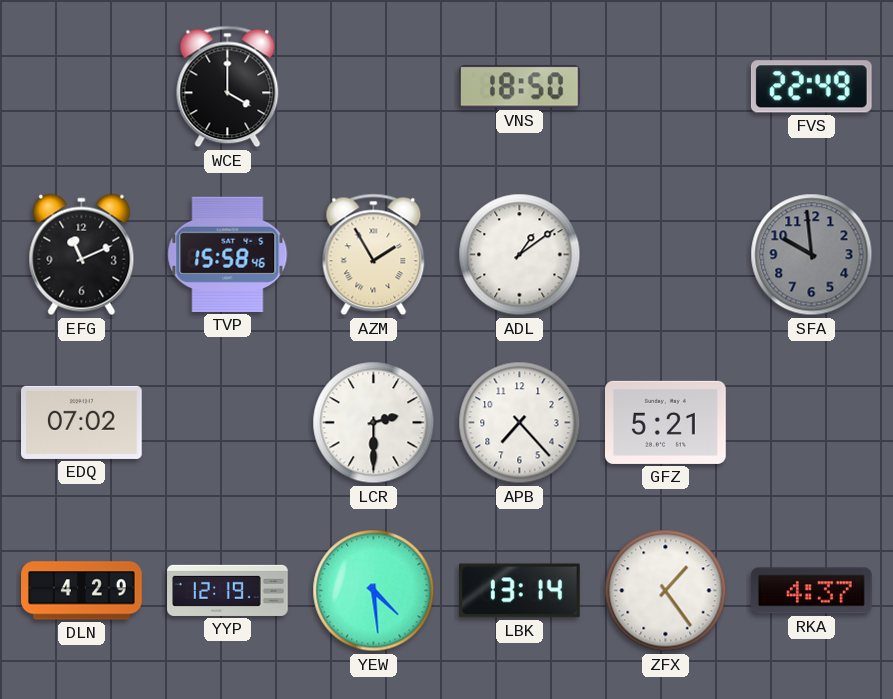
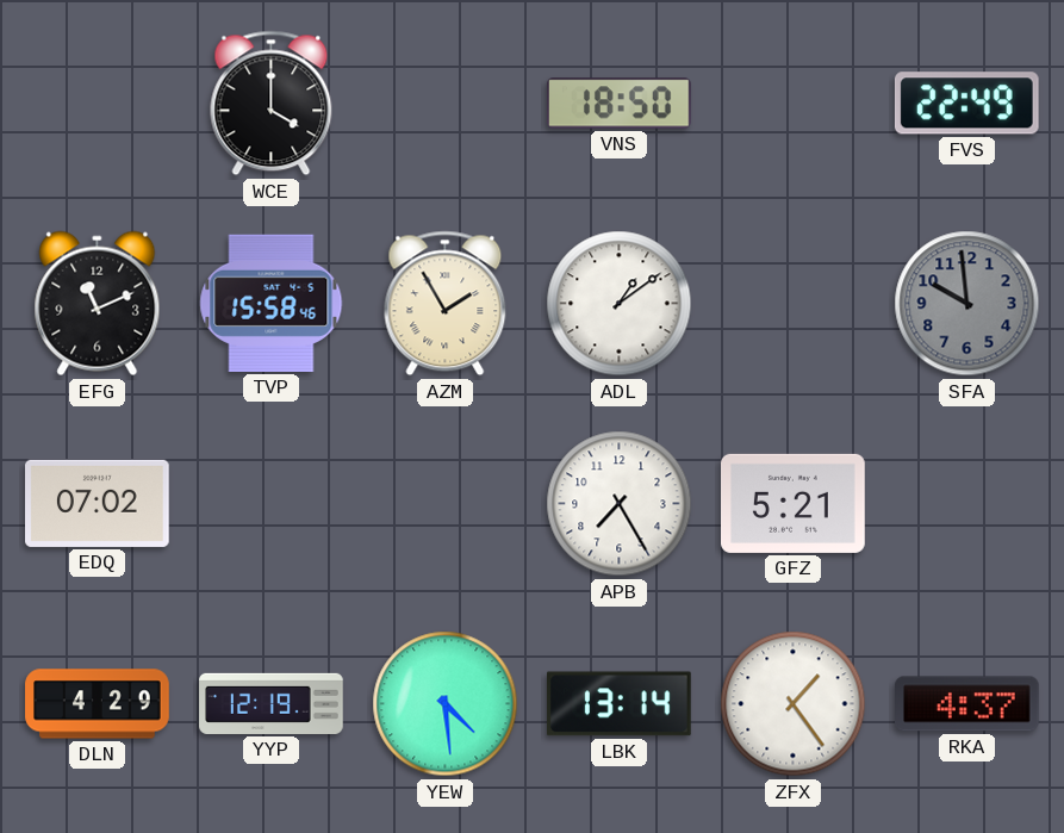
LCR: 2:30 -> none
APB: 7:23 -> 7:25
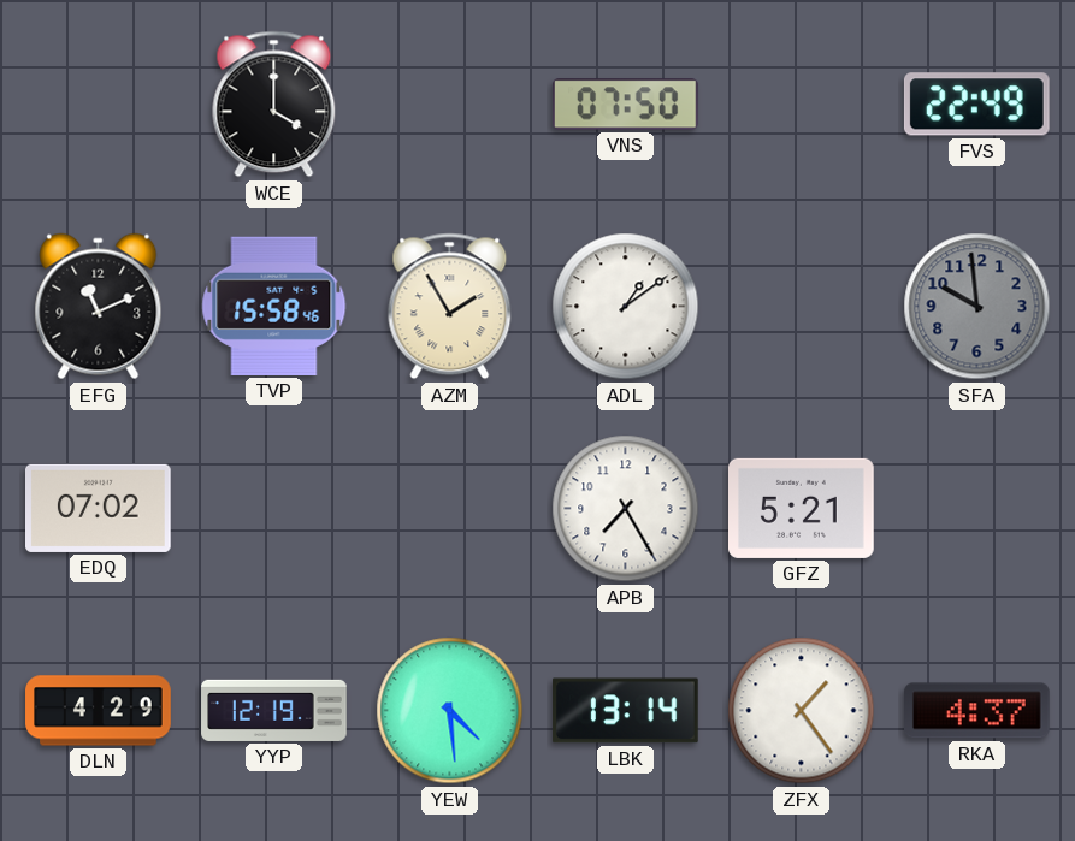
VNS: 18:50 -> 07:50
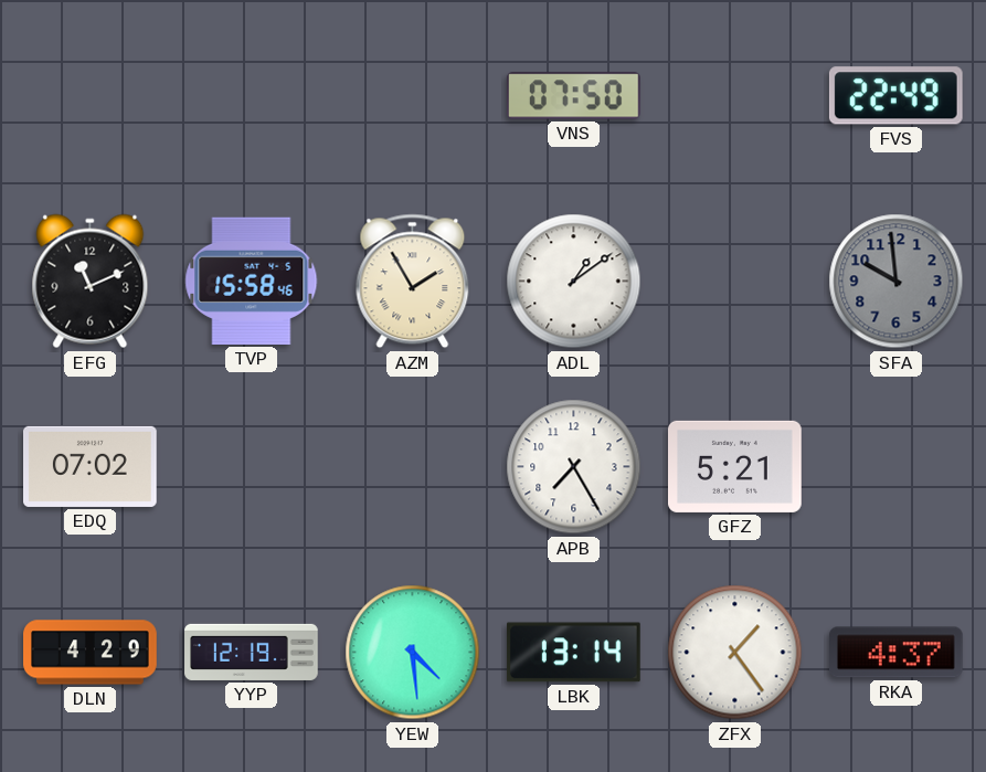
WCE: 4:00 -> none
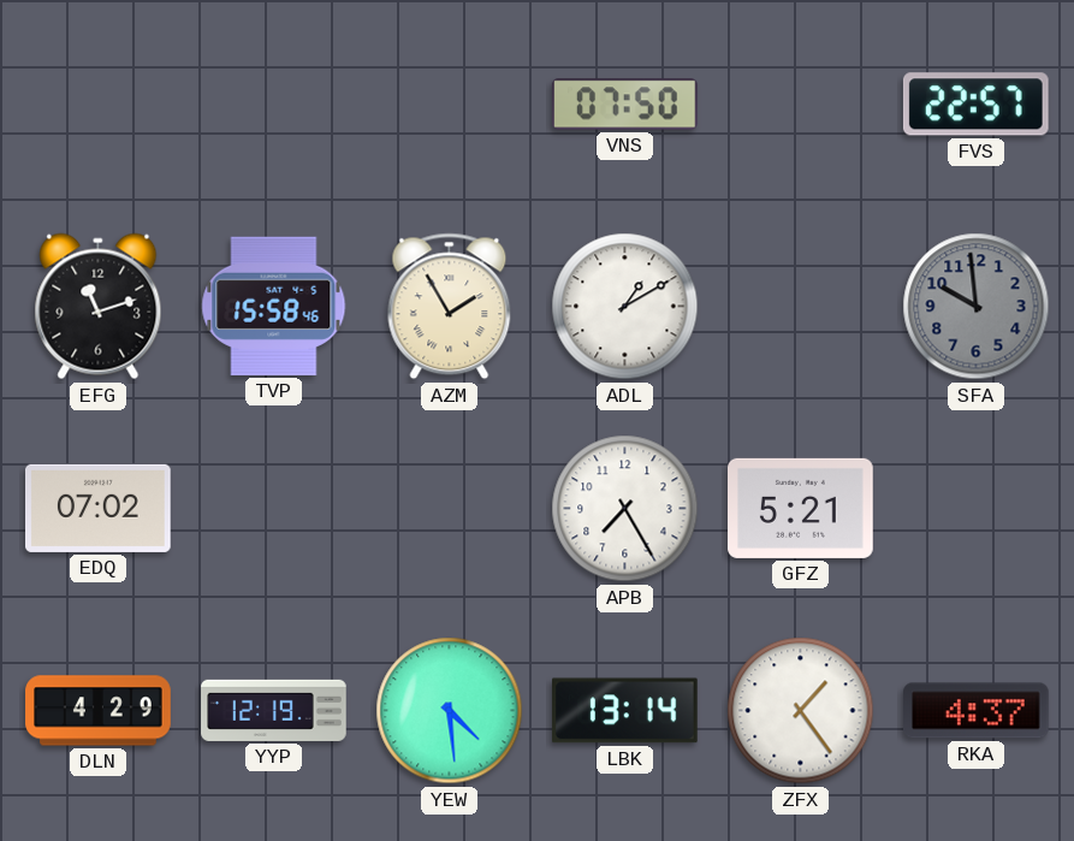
FVS: 22:49 -> 22:57
EFG: 11:11 -> 11:12
ADL: 1:09 -> 1:10
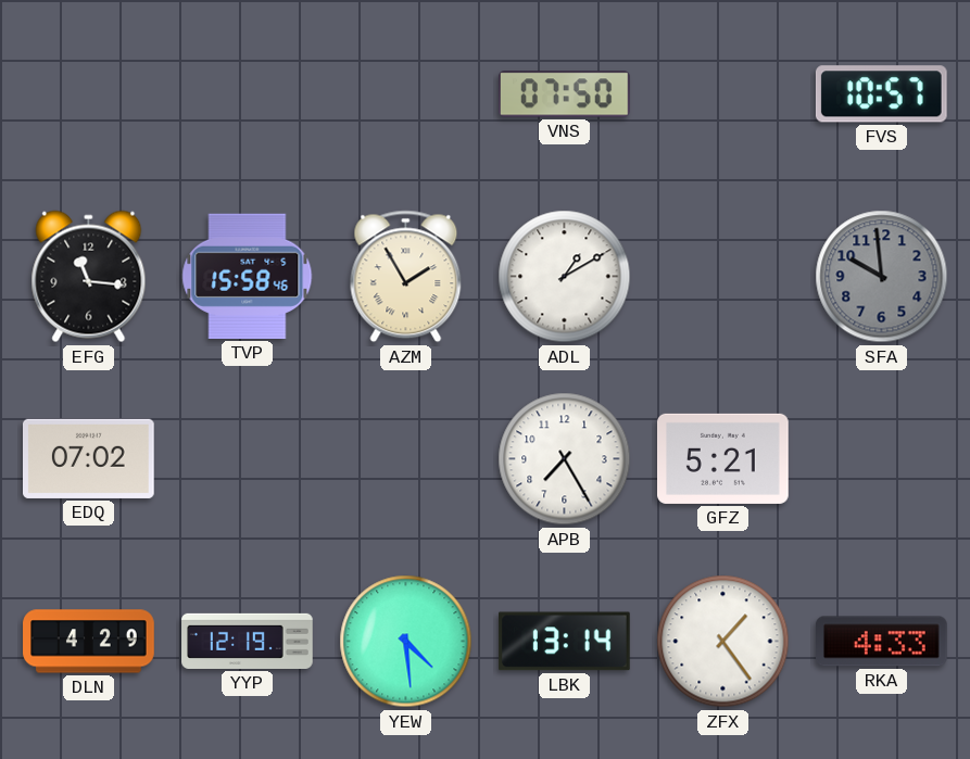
FVS: 22:57 -> 10:57
EFG: 11:12 -> 11:16
RKA: 4:37 -> 4:33
